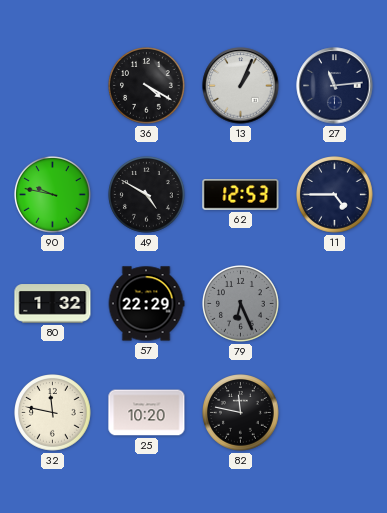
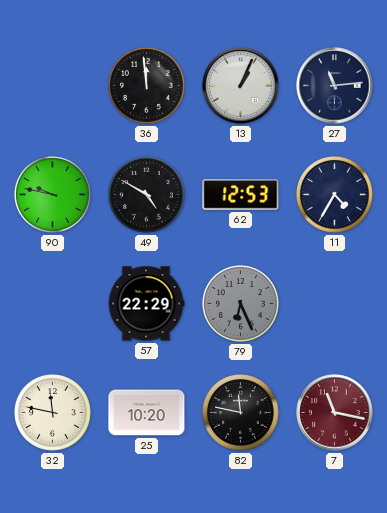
36: 4:20 -> 11:59
11: 4:45 -> 4:35
80: 1:32 -> none
7: none -> 11:17
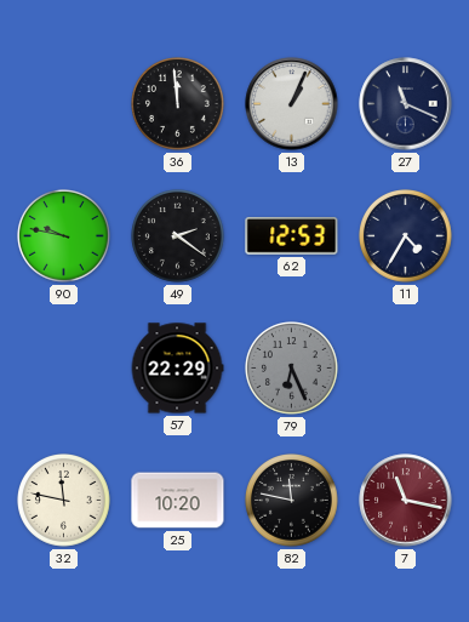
27: 11:14 -> 11:19
49: 4:50 -> 2:21
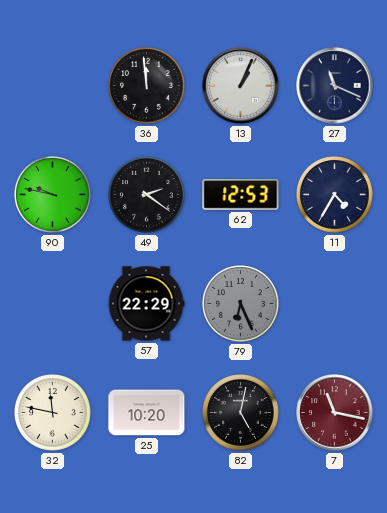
82: 11:47 -> 5:02
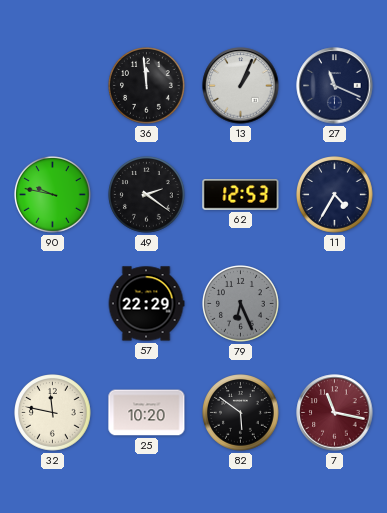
82: 5:02 -> 5:51
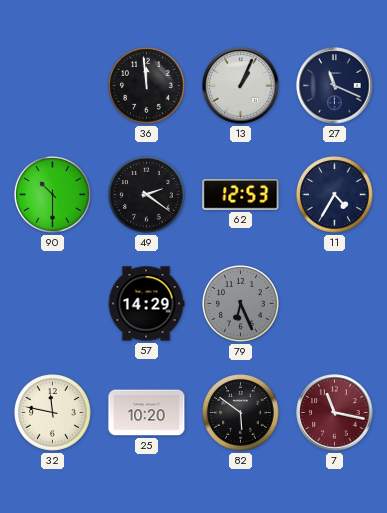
90: 9:47 -> 10:30
57: 22:29 -> 14:29
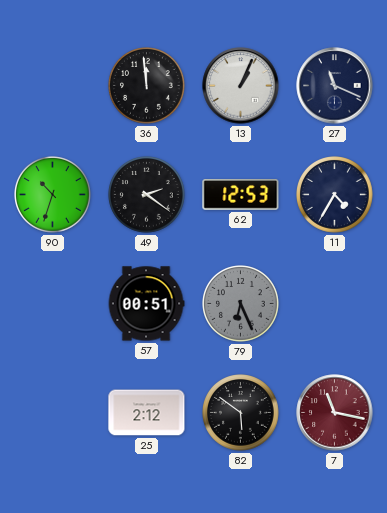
90: 10:30 -> 10:33
57: 14:29 -> 00:51
32: 11:47 -> none
25: 10:20 -> 2:12
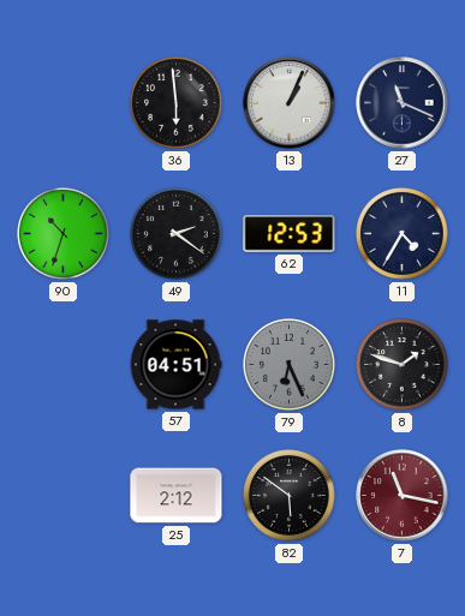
36: 11:59 -> 5:59
57: 00:51 -> 04:51
8: none -> 1:48
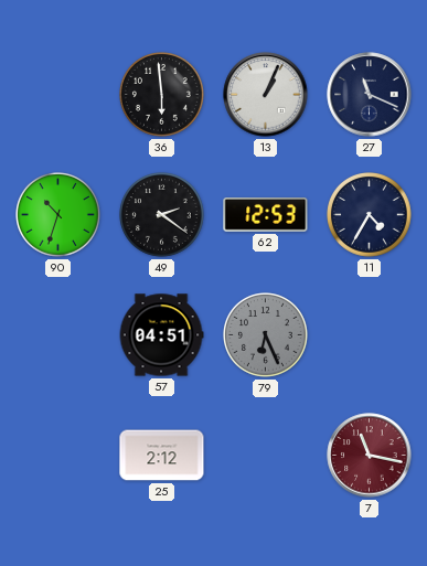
8: 1:48 -> none
82: 5:51 -> none
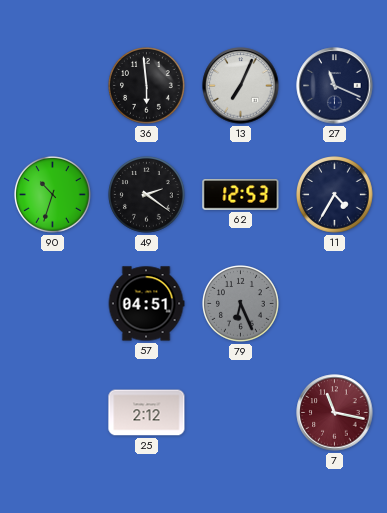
13: 1:04 -> 7:04
